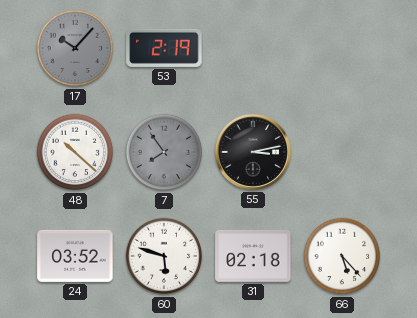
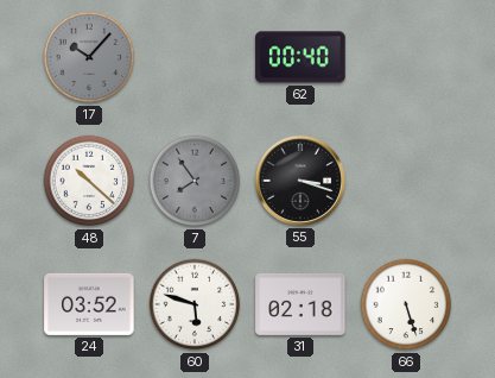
53: 2:19 -> none
62: none -> 00:40
55: 3:13 -> 3:18
66: 5:23 -> 5:27
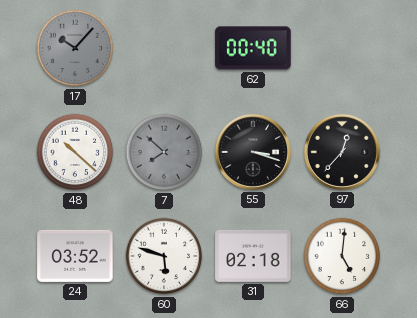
7: 7:54 -> 7:52
97: none -> 12:37
66: 5:27 -> 5:01
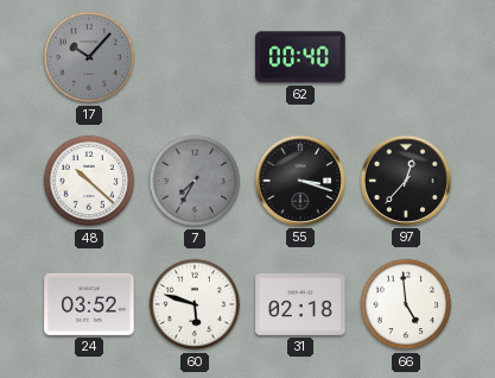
7: 7:52 -> 7:35
66: 5:01 -> 4:59
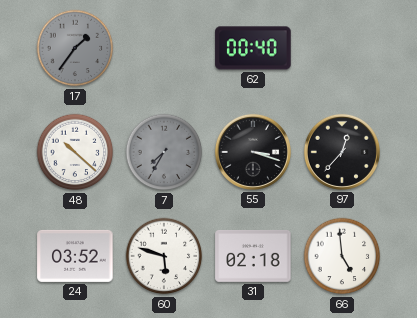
17: 10:07 -> 1:36
